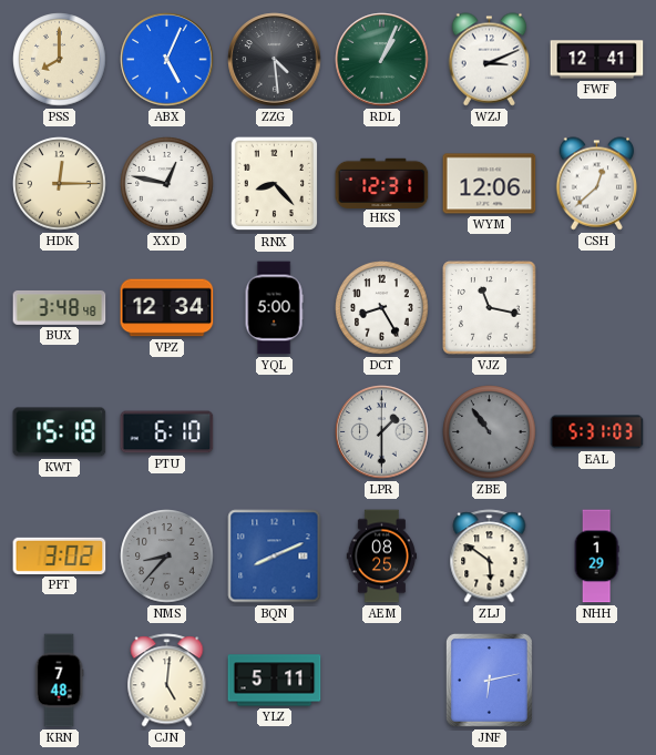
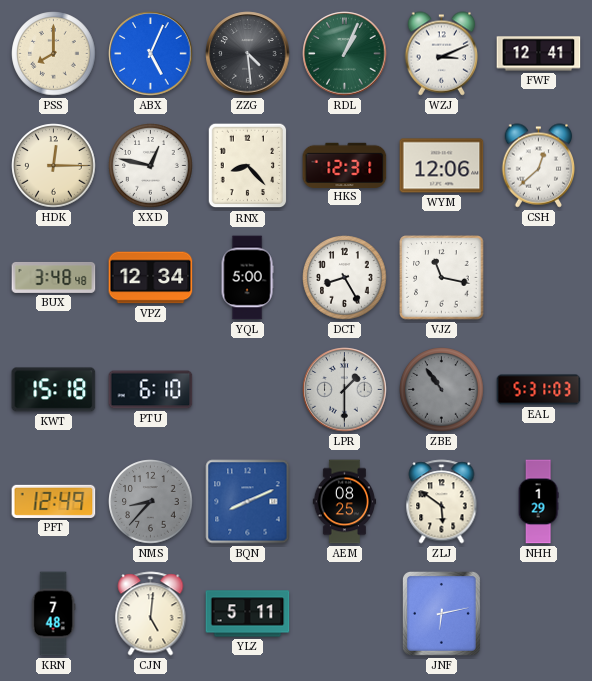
PFT: 3:02 -> 12:49
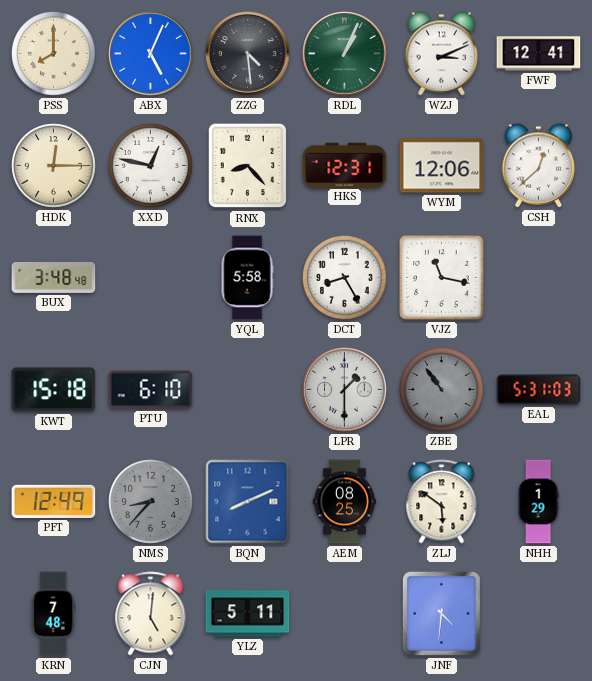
VPZ: 12:34 -> none
YQL: 5:00 -> 5:58
JNF: 6:13 -> 4:31
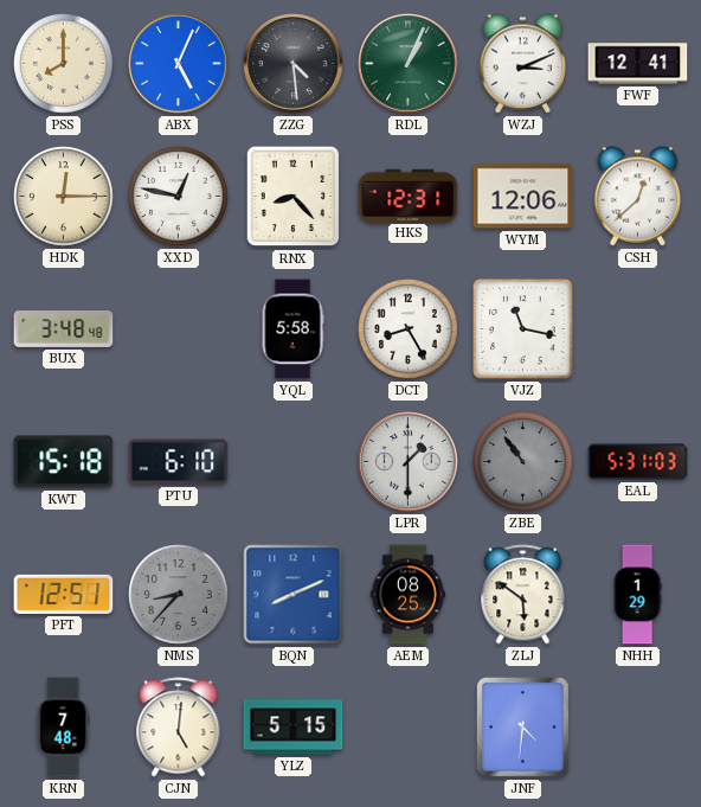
PFT: 12:49 -> 12:51
YLZ: 5:11 -> 5:15
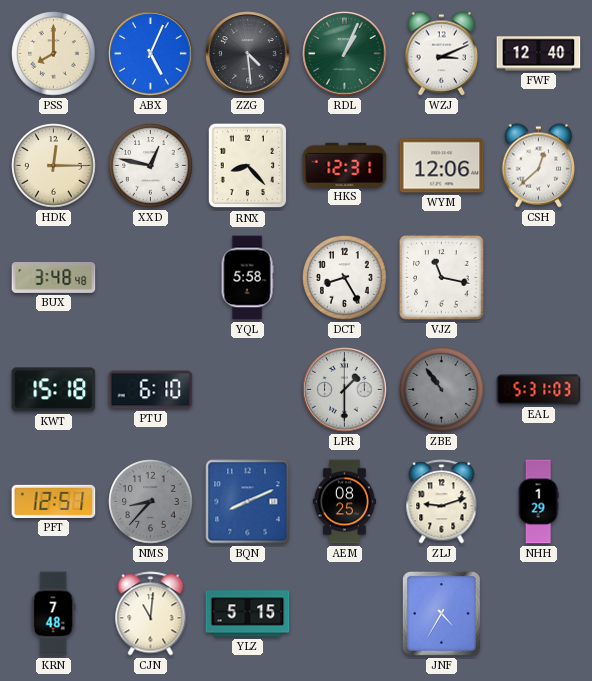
FWF: 12:41 -> 12:40
ZLJ: 5:51 -> 9:12
CJN: 5:01 -> 11:01
JNF: 4:31 -> 4:35
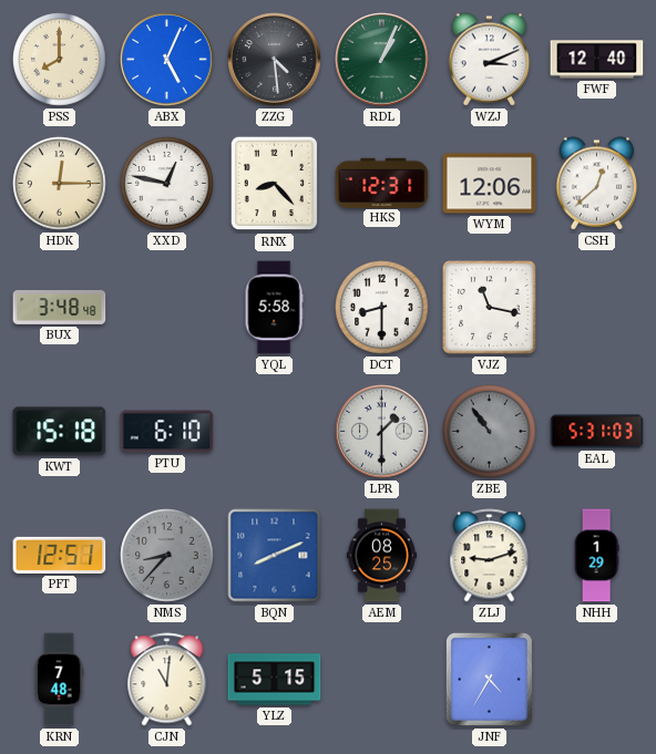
DCT: 8:25 -> 8:30
